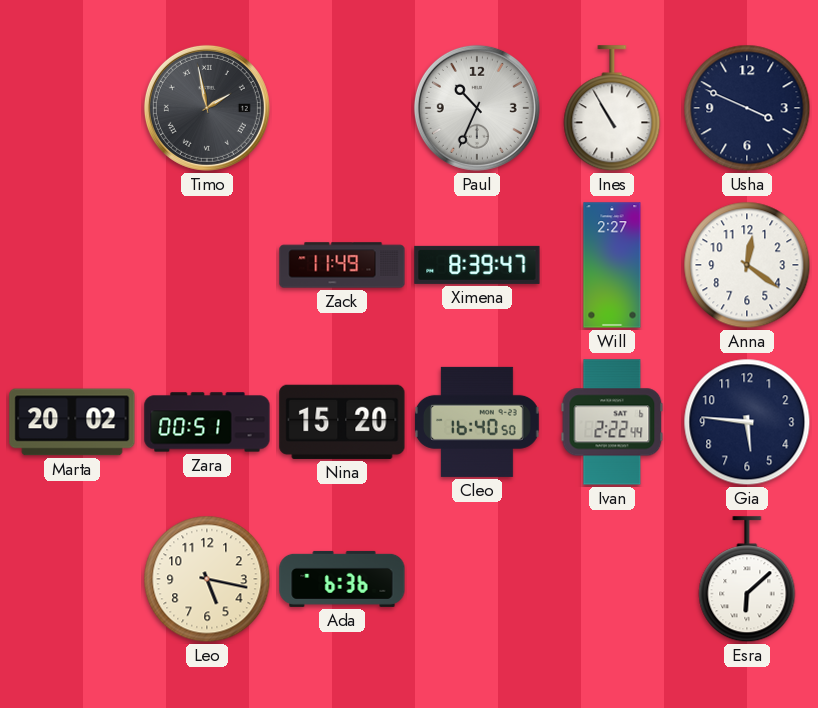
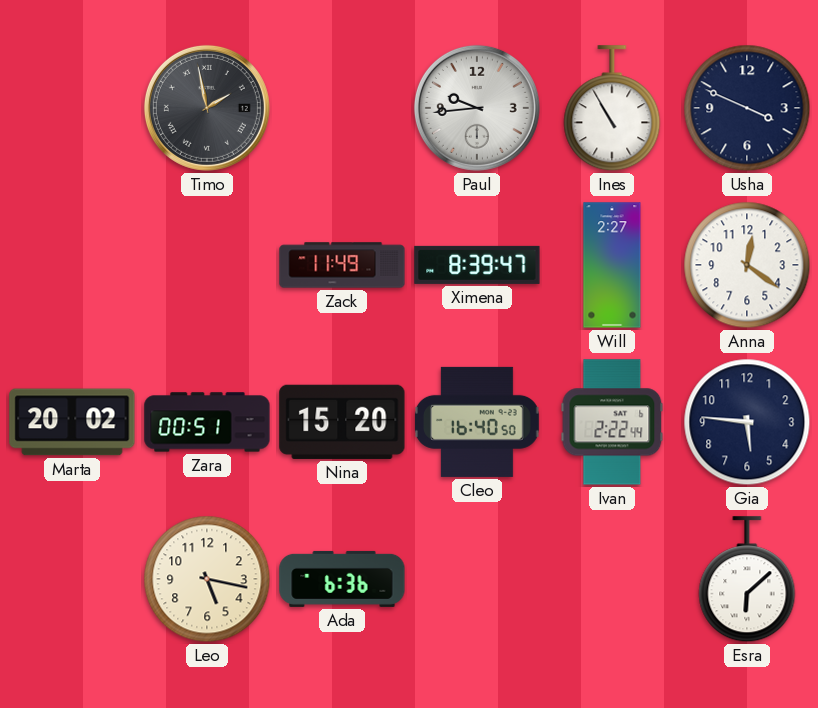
Paul: 10:34 -> 9:44
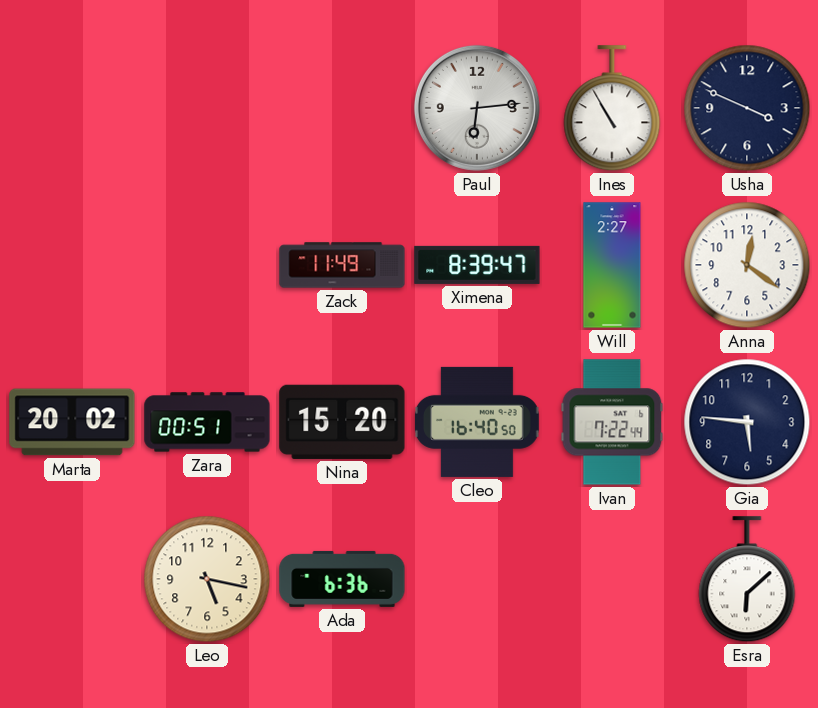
Timo: 1:58 -> none
Paul: 9:44 -> 6:14
Ivan: 2:22 -> 7:22
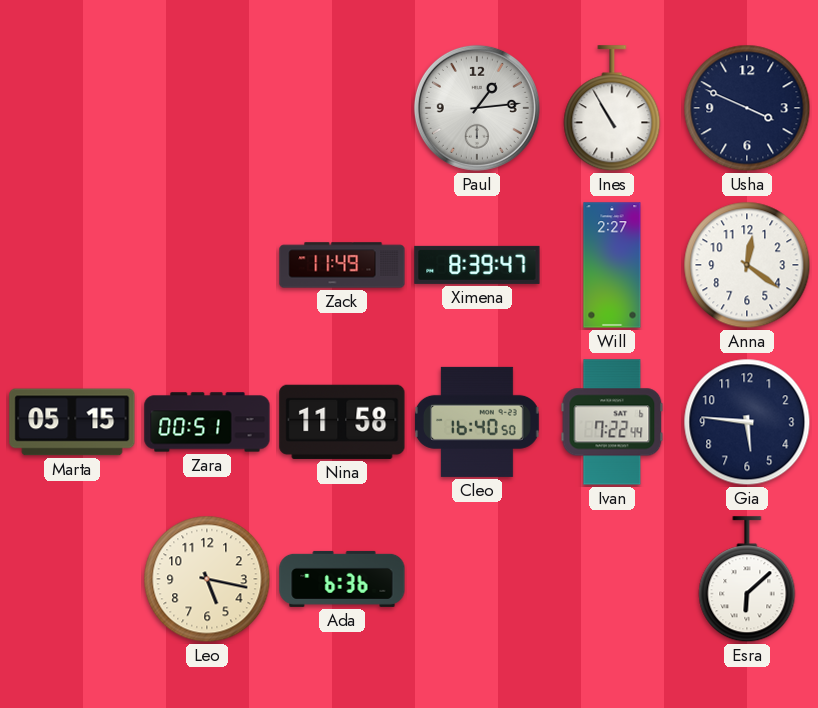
Paul: 6:14 -> 1:14
Marta: 20:02 -> 05:15
Nina: 15:20 -> 11:58
